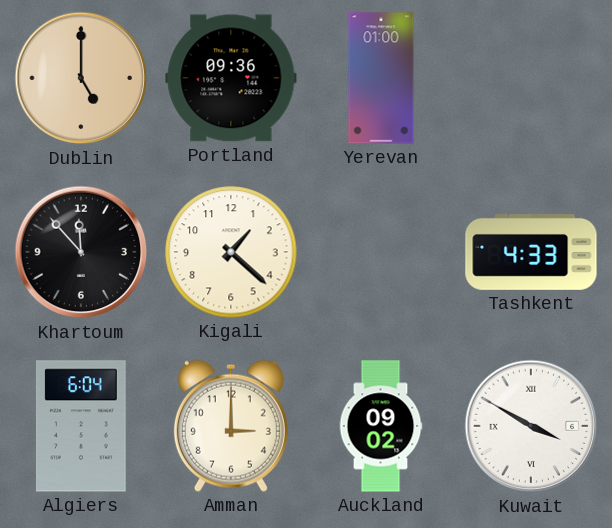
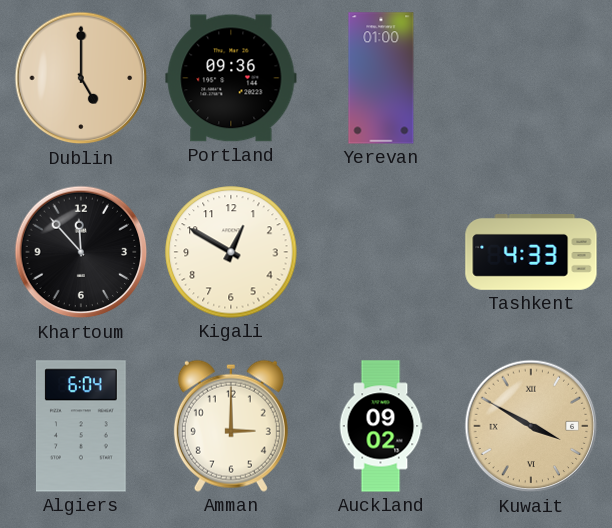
Kigali: 1:22 -> 12:50
Kuwait dial: white -> champagne
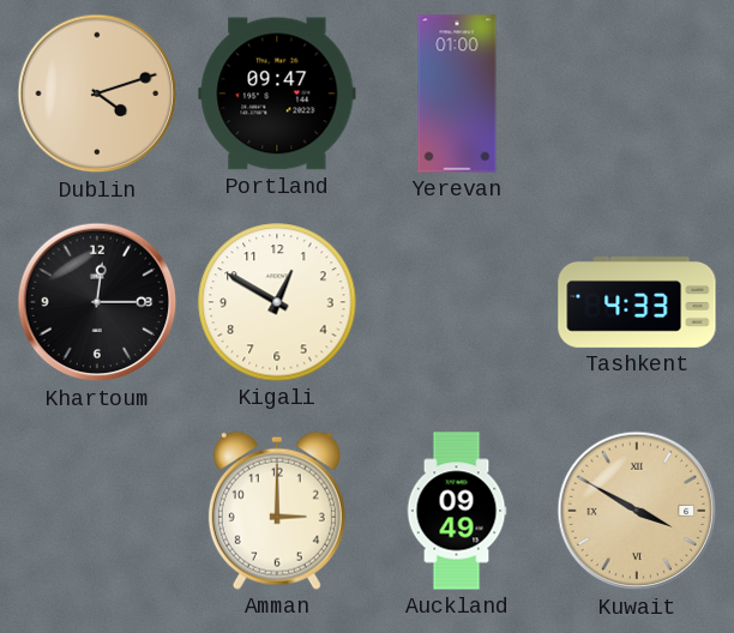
Dublin: 5:00 -> 4:12
Portland: 09:36 -> 09:47
Khartoum: 11:53 -> 12:15
Algiers: 6:04 -> none
Auckland: 09:02 -> 09:49
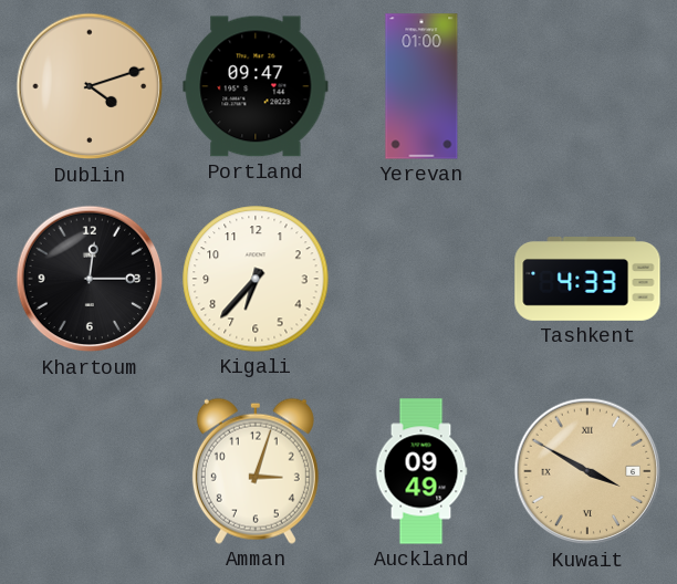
Kigali: 12:50 -> 6:37
Amman: 3:00 -> 3:03
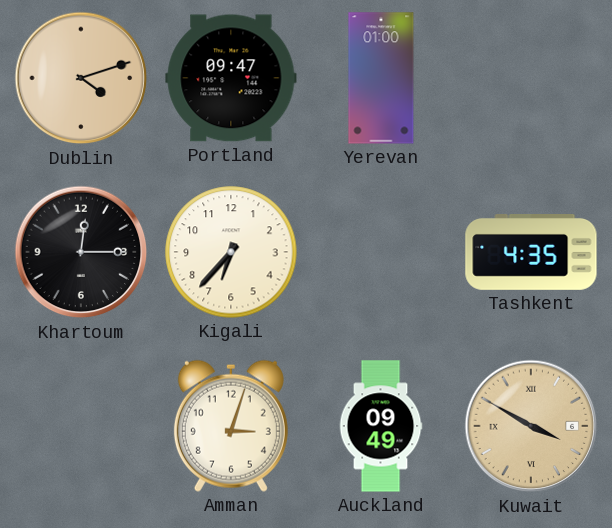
Tashkent: 4:33 -> 4:35
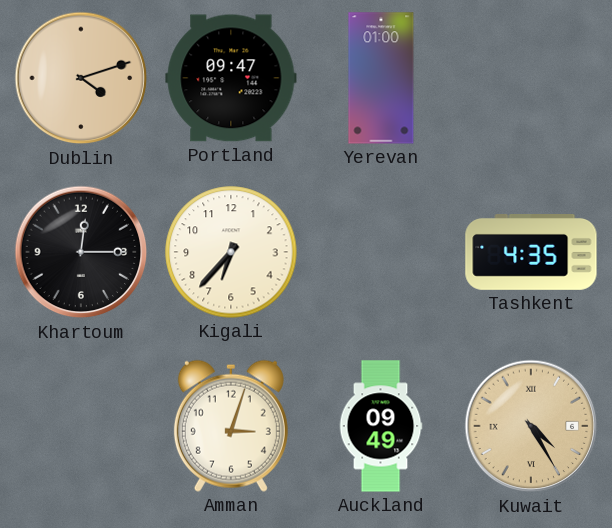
Kuwait: 3:50 -> 4:25
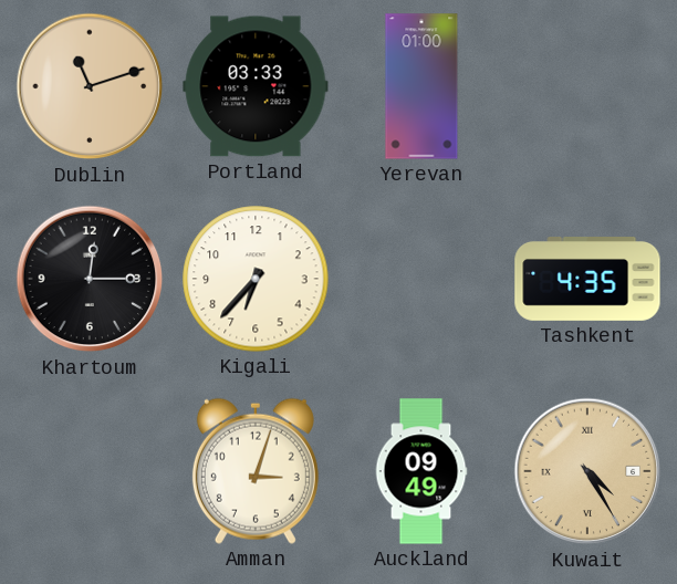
Dublin: 4:12 -> 11:12
Portland: 09:47 -> 03:33
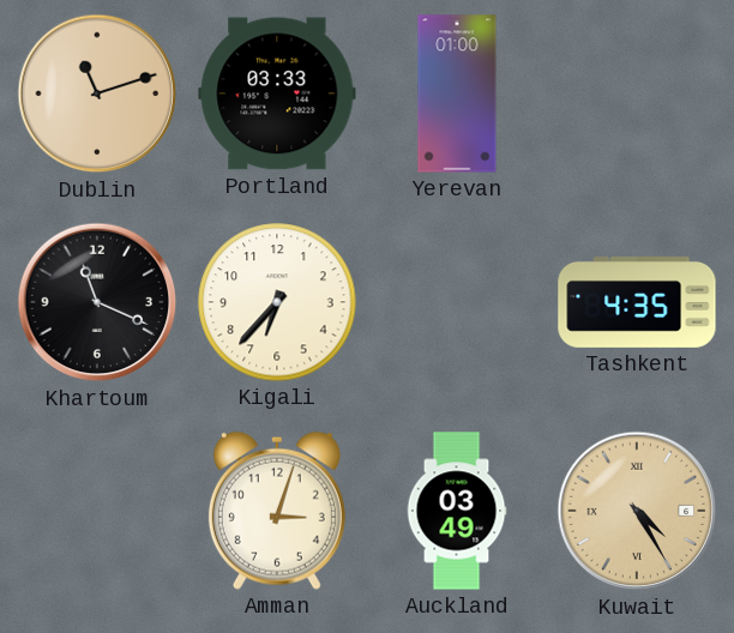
Khartoum: 12:15 -> 11:19
Auckland: 09:49 -> 03:49
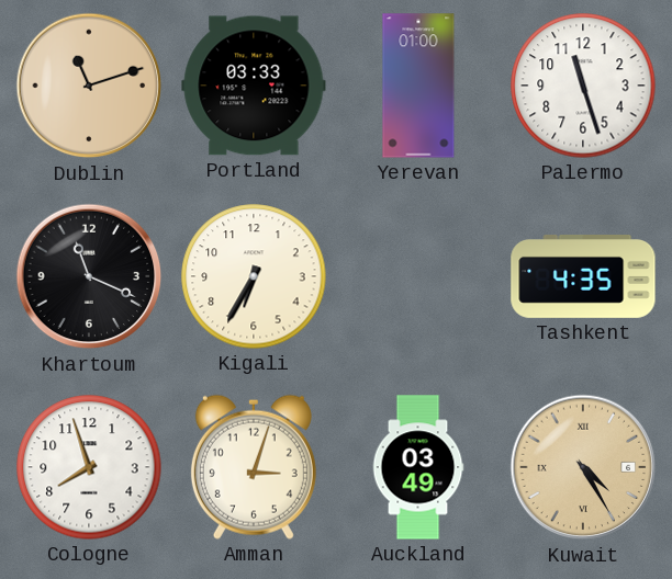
Palermo: none -> 11:27
Kigali: 6:37 -> 6:35
Cologne: none -> 7:57
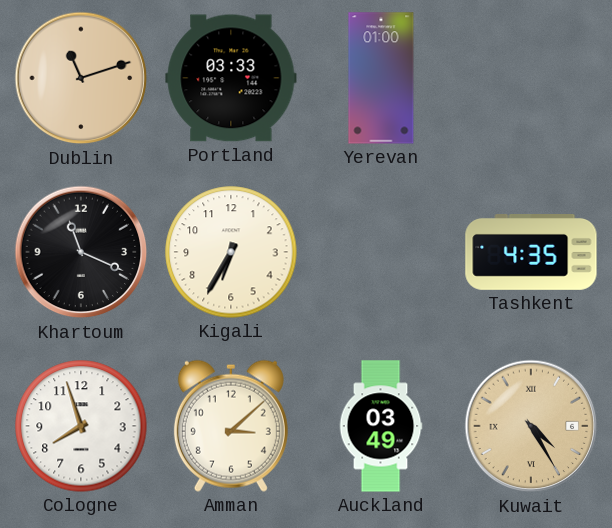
Palermo: 11:27 -> none
Amman: 3:03 -> 3:08
